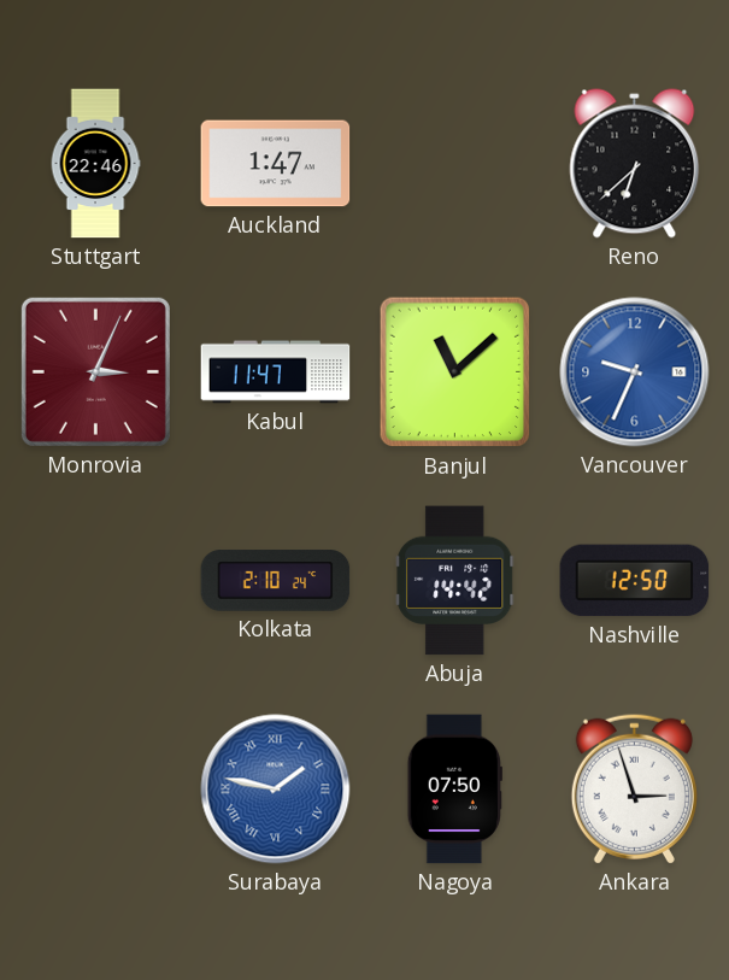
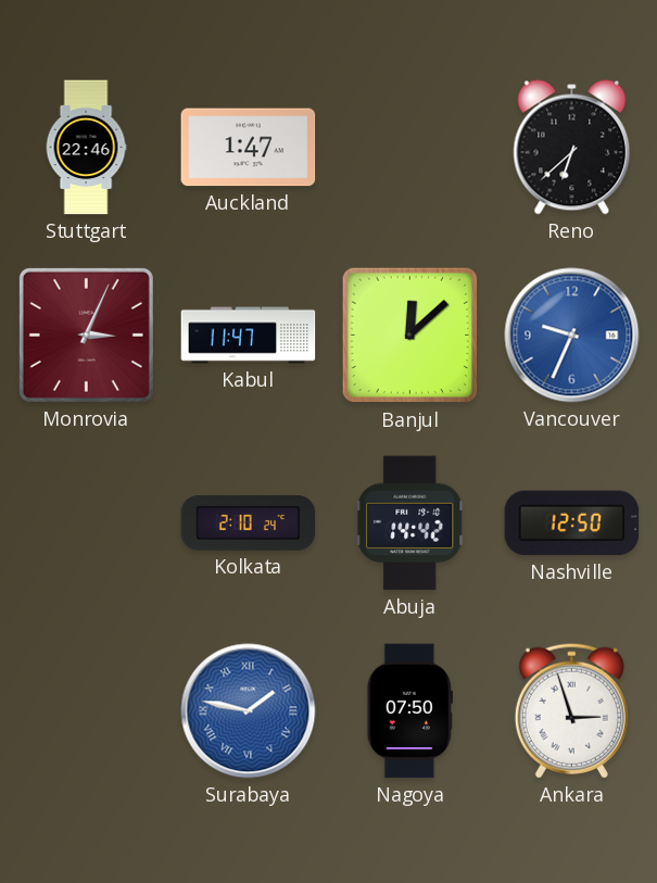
Banjul: 11:08 -> 12:08
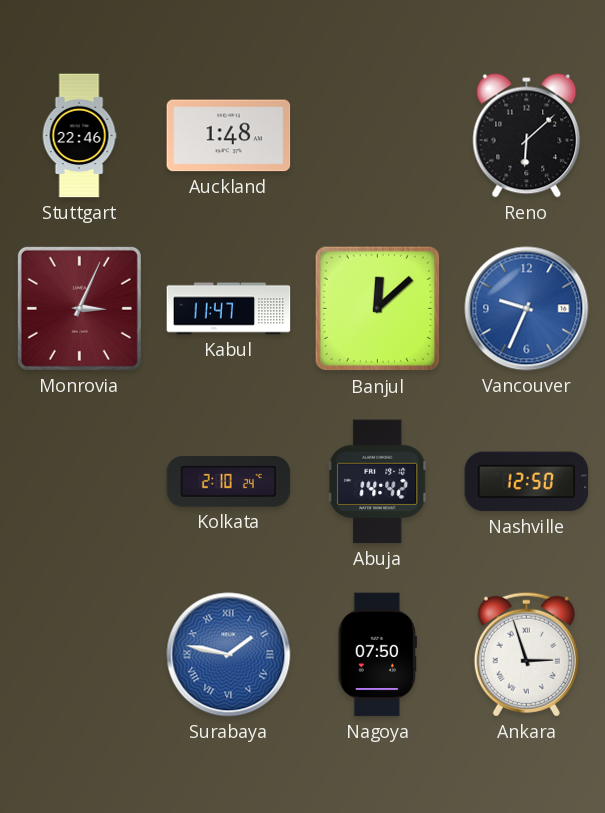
Auckland: 1:47 -> 1:48
Reno: 6:38 -> 6:08
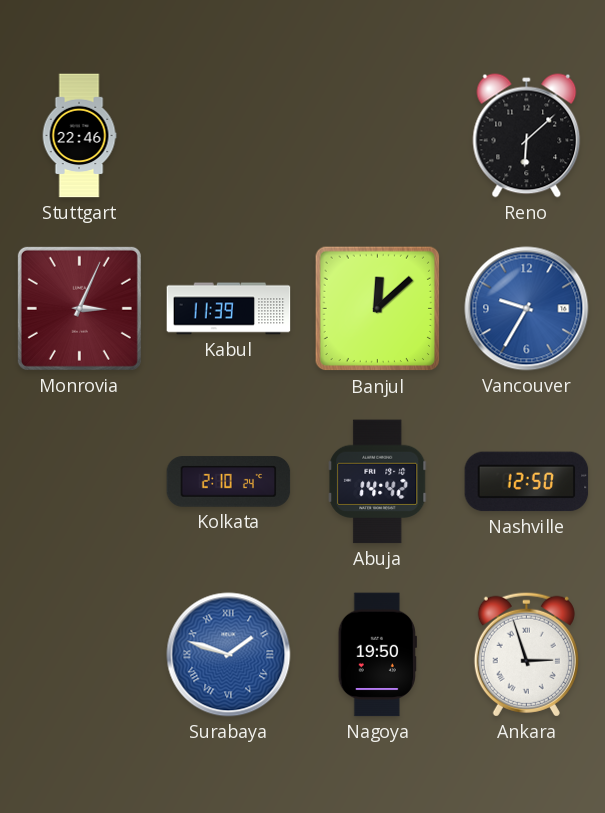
Auckland: 1:48 -> none
Kabul: 11:47 -> 11:39
Vancouver: 9:34 -> 9:35
Surabaya: 1:47 -> 1:48
Nagoya: 07:50 -> 19:50
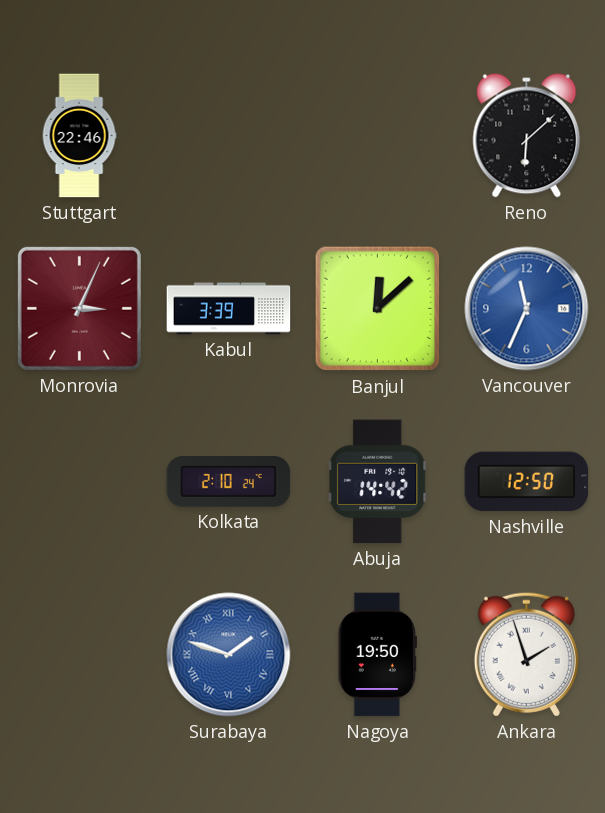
Kabul: 11:39 -> 3:39
Vancouver: 9:35 -> 11:34
Ankara: 2:57 -> 1:57
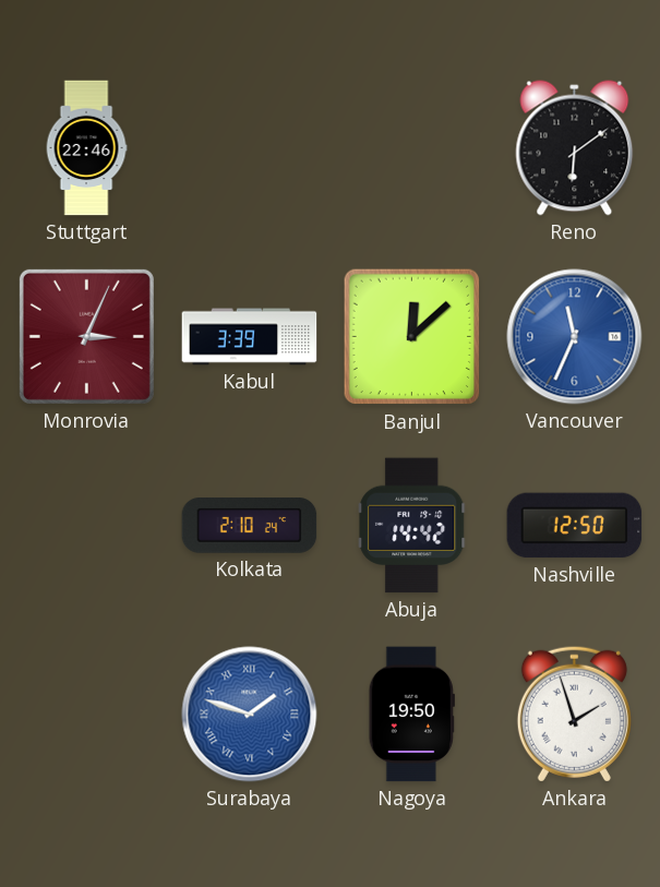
Reno: 6:08 -> 6:09
